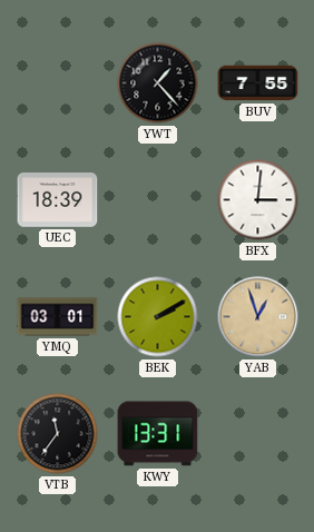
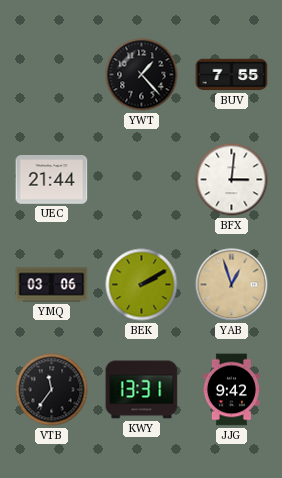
UEC: 18:39 -> 21:44
YMQ: 03:01 -> 03:06
JJG: none -> 9:42
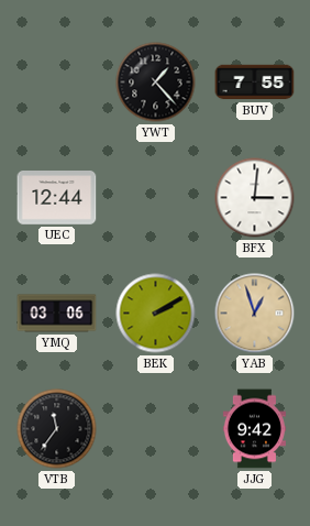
UEC: 21:44 -> 12:44
KWY: 13:31 -> none
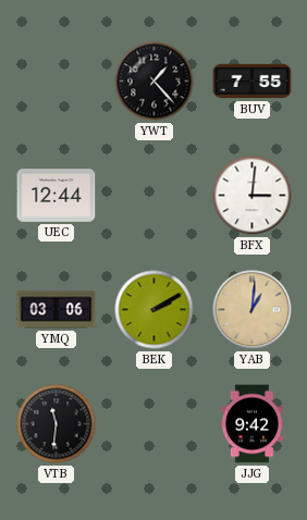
YAB: 12:57 -> 1:01
VTB: 11:36 -> 11:31
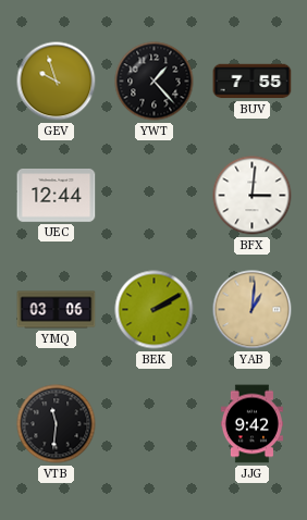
GEV: none -> 9:57
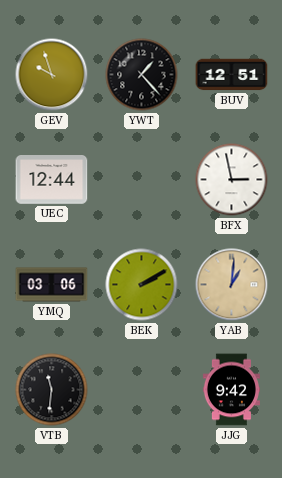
BUV: 7:55 -> 12:51
BFX: 3:01 -> 2:58
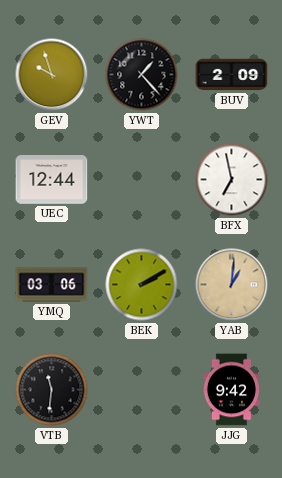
BUV: 12:51 -> 2:09
BFX: 2:58 -> 6:58
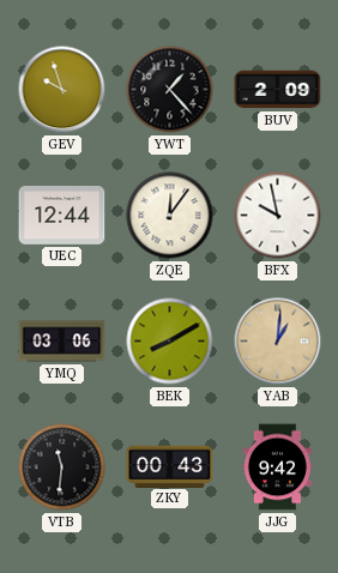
ZQE: none -> 12:06
BFX: 6:58 -> 9:58
BEK: 2:10 -> 8:10
ZKY: none -> 00:43
